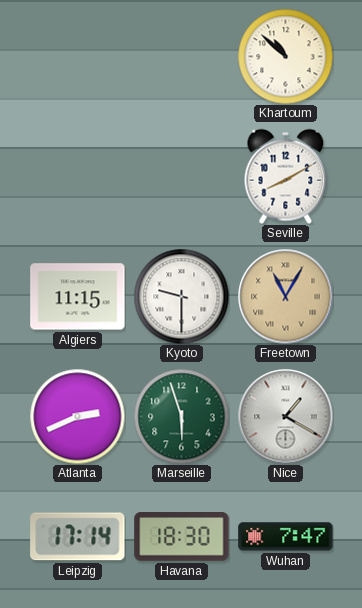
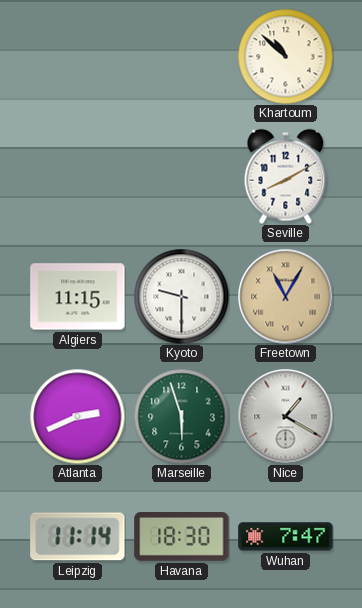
Leipzig: 17:14 -> 11:14
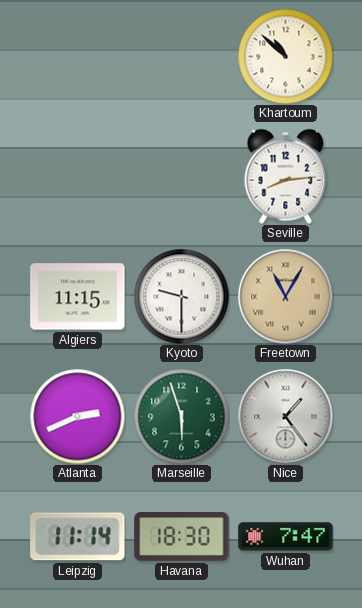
Seville: 8:10 -> 8:14
Nice: 1:20 -> 1:24
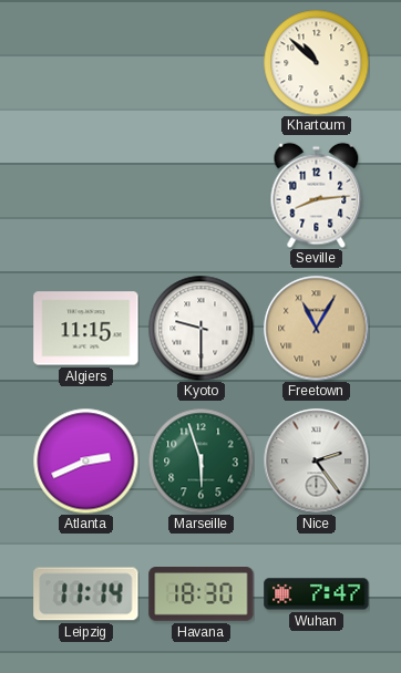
Nice: 1:24 -> 2:24
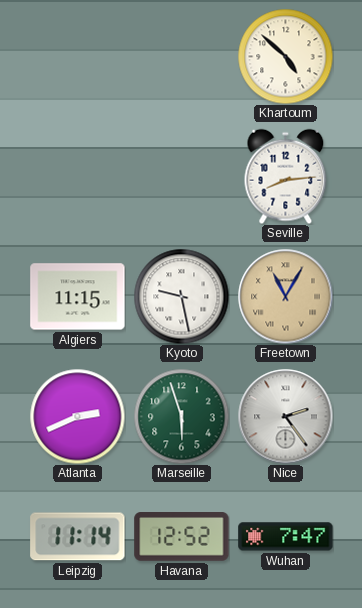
Khartoum: 10:52 -> 4:52
Kyoto: 9:30 -> 9:28
Havana: 18:30 -> 12:52
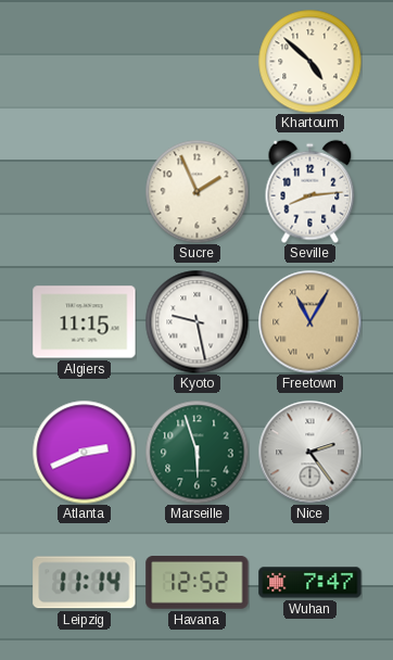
Sucre: none -> 1:56
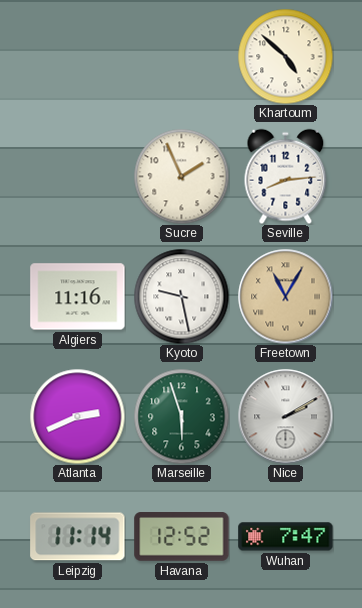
Algiers: 11:15 -> 11:16
Nice: 2:24 -> 2:10
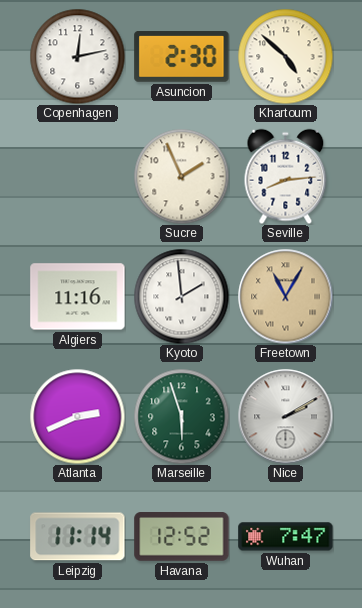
Copenhagen: none -> 12:13
Asuncion: none -> 2:30
Kyoto: 9:28 -> 1:59
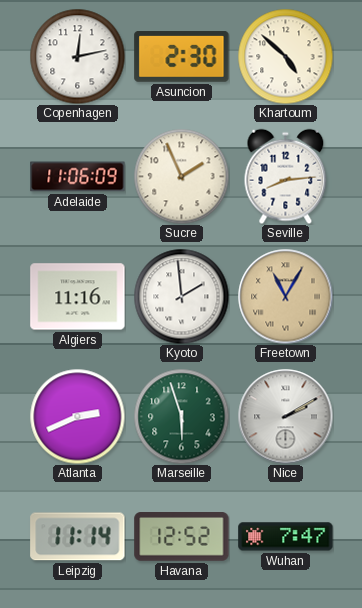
Adelaide: none -> 11:06
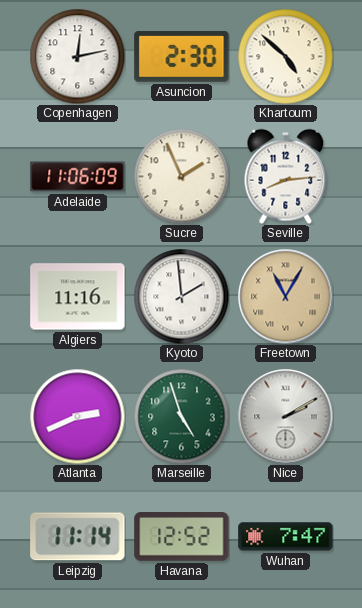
Marseille: 5:57 -> 4:57
